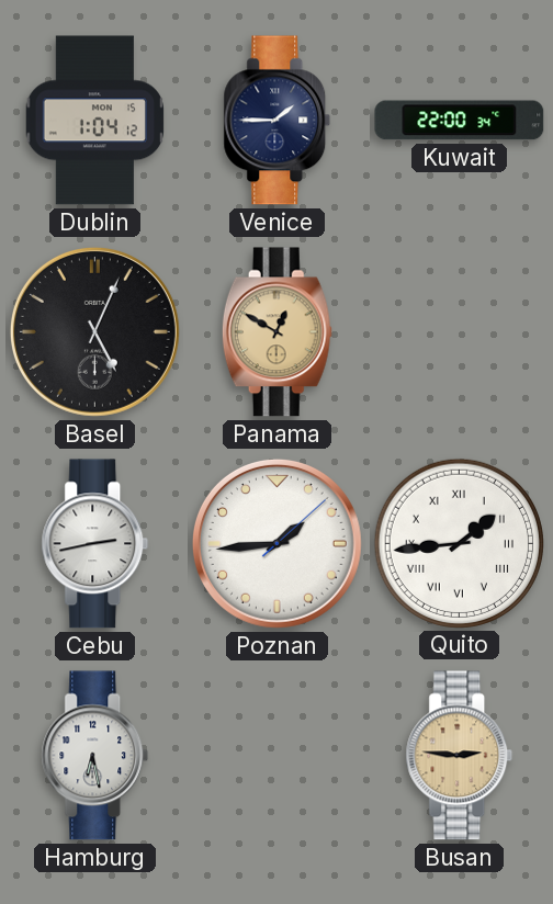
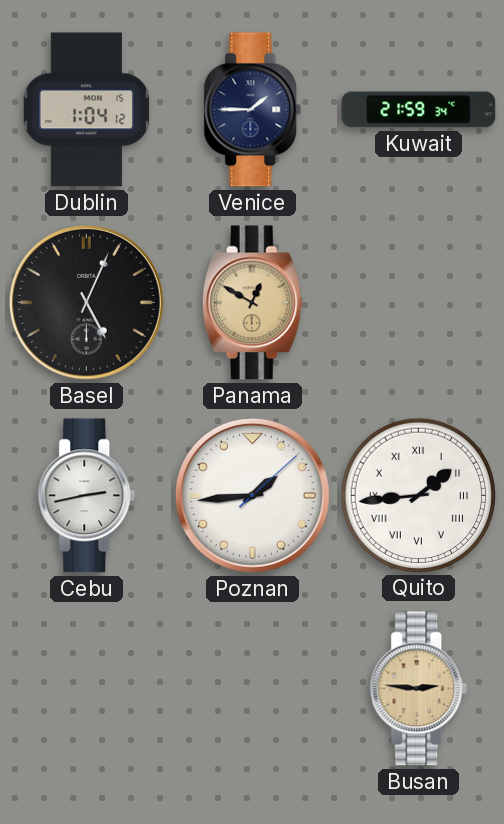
Kuwait: 22:00 -> 21:59
Hamburg: 6:28 -> none
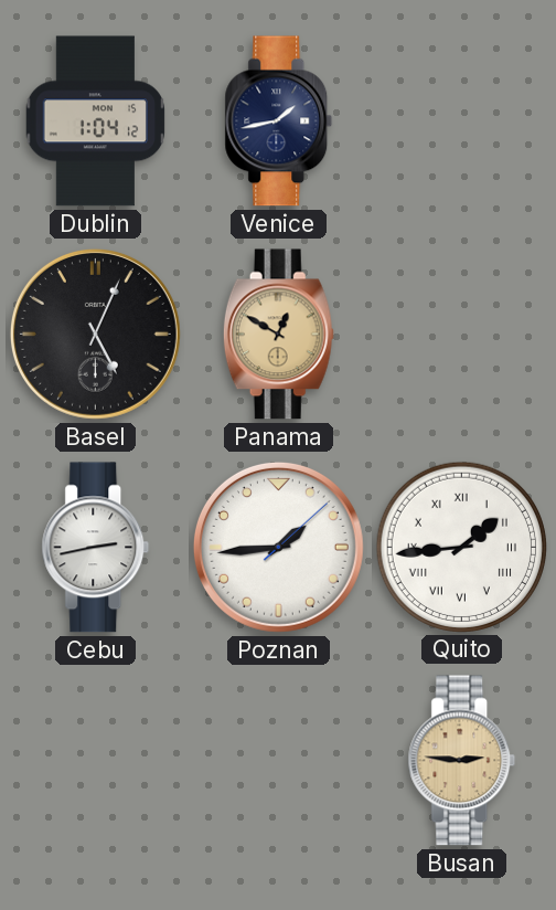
Venice: 1:45 -> 1:43
Kuwait: 21:59 -> none
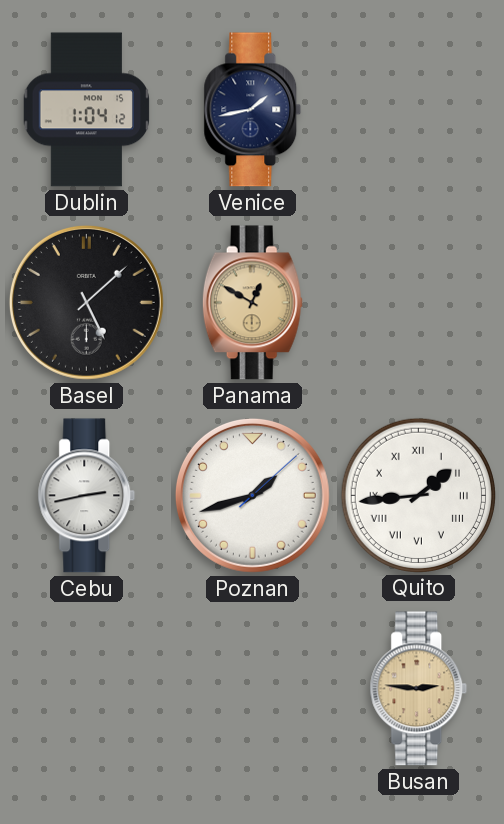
Basel: 5:04 -> 5:08
Poznan: 1:44 -> 1:42
